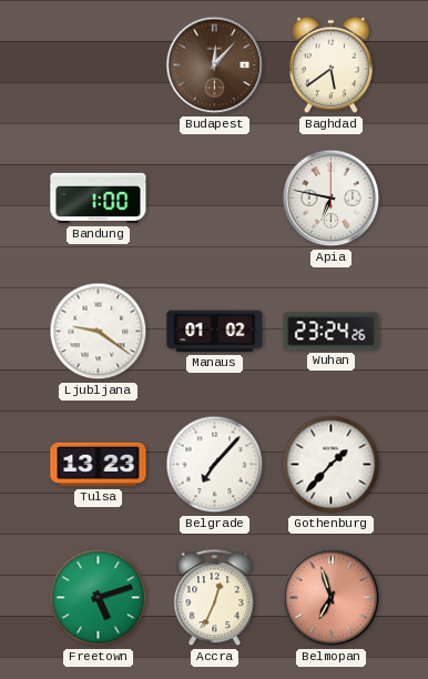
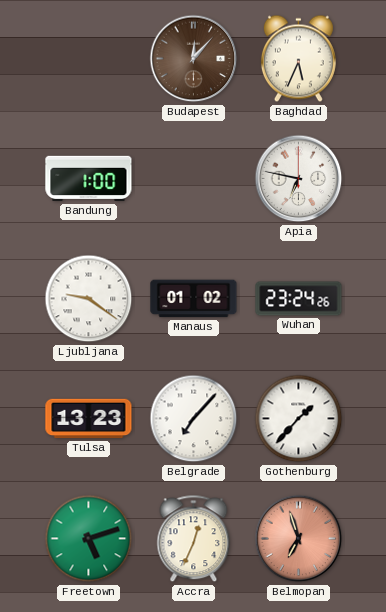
Baghdad: 5:39 -> 5:34
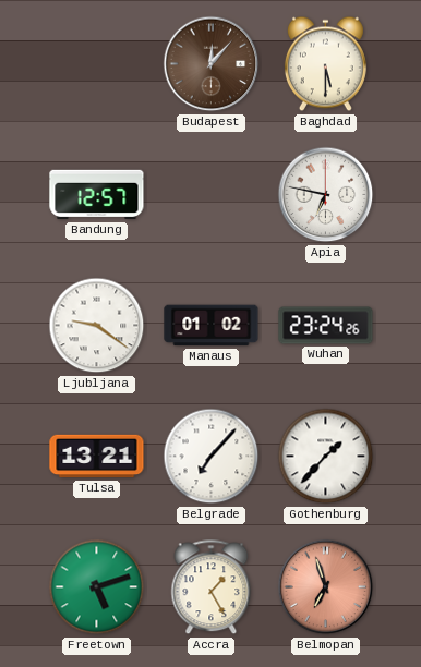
Baghdad: 5:34 -> 5:30
Bandung: 1:00 -> 12:57
Tulsa: 13:23 -> 13:21
Accra: 12:34 -> 1:25
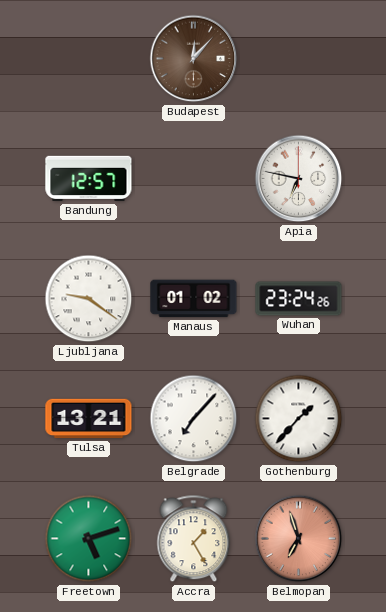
Baghdad: 5:30 -> none
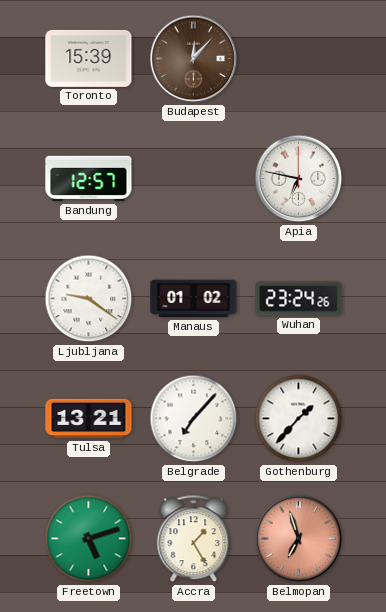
Toronto: none -> 15:39
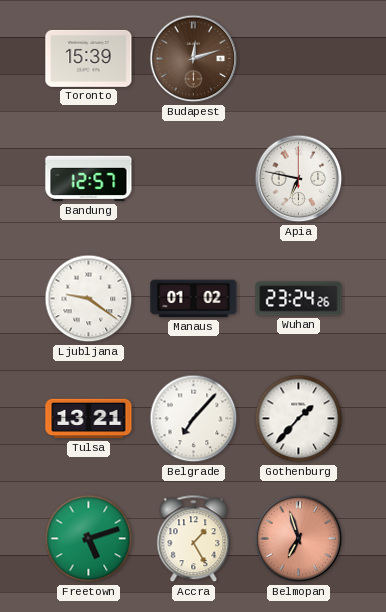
Budapest: 12:07 -> 12:12
